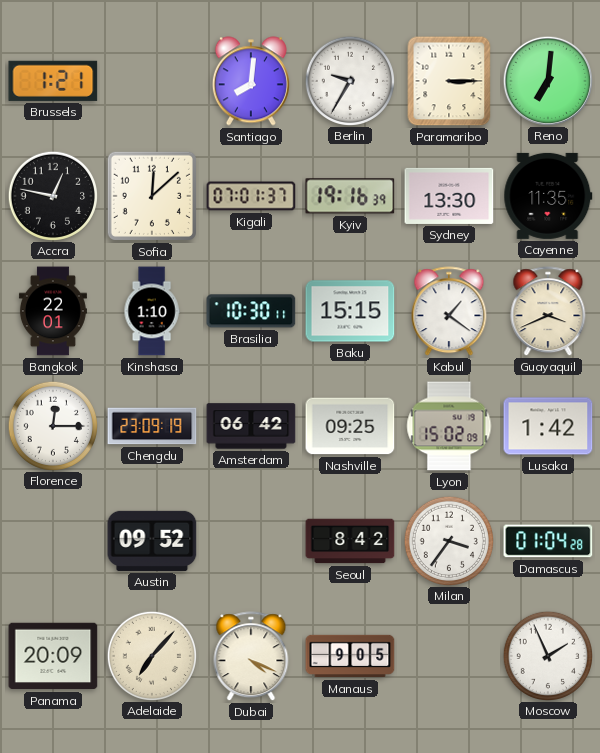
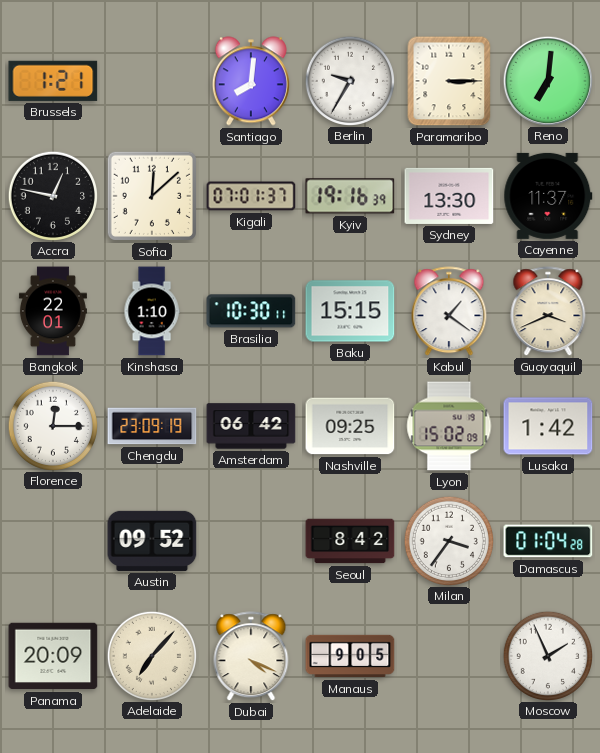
Cayenne: 11:35 -> 11:37
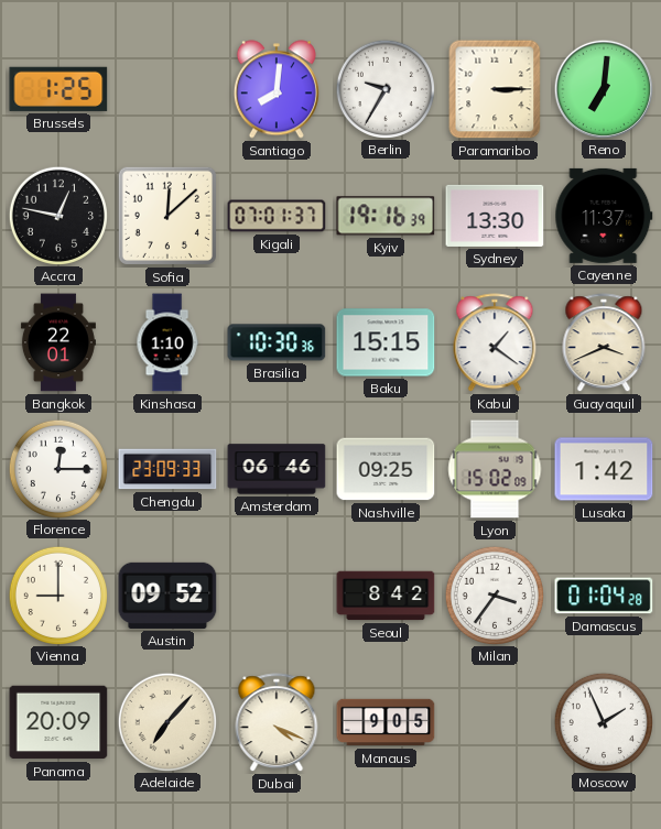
Brussels: 1:21 -> 1:25
Brasilia: 10:30:11 -> 10:30:36
Chengdu: 23:09:19 -> 23:09:33
Amsterdam: 06:42 -> 06:46
Vienna: none -> 9:00
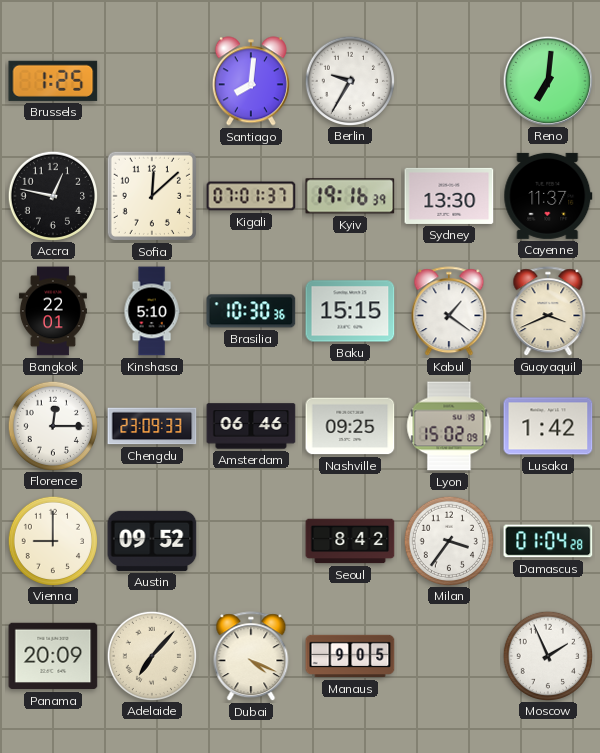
Paramaribo: 3:15 -> none
Kinshasa: 1:10 -> 5:10
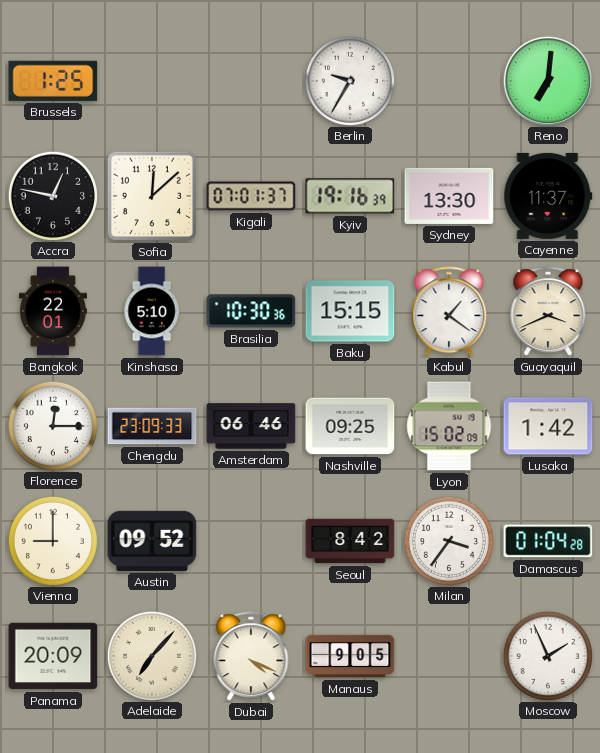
Santiago: 8:01 -> none
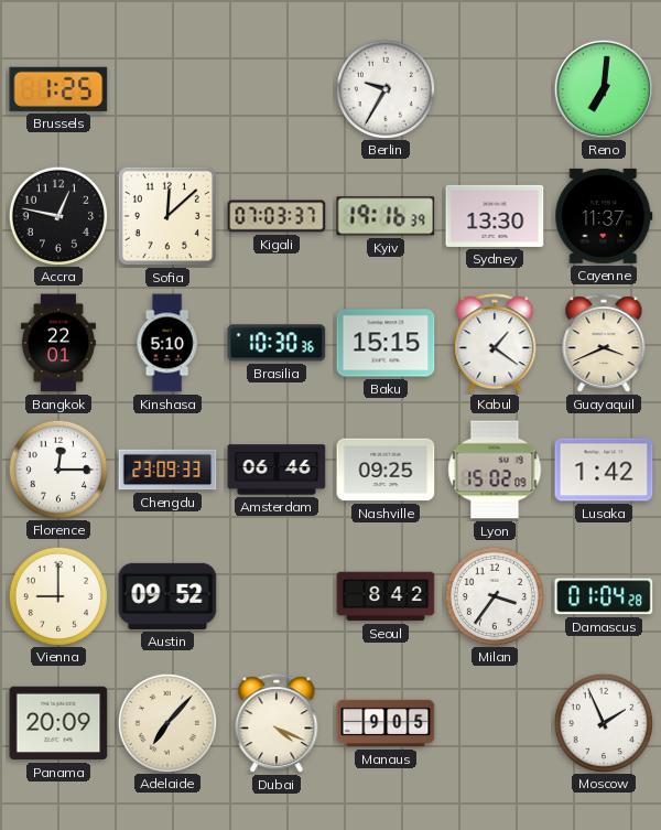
Kigali: 07:01 -> 07:03
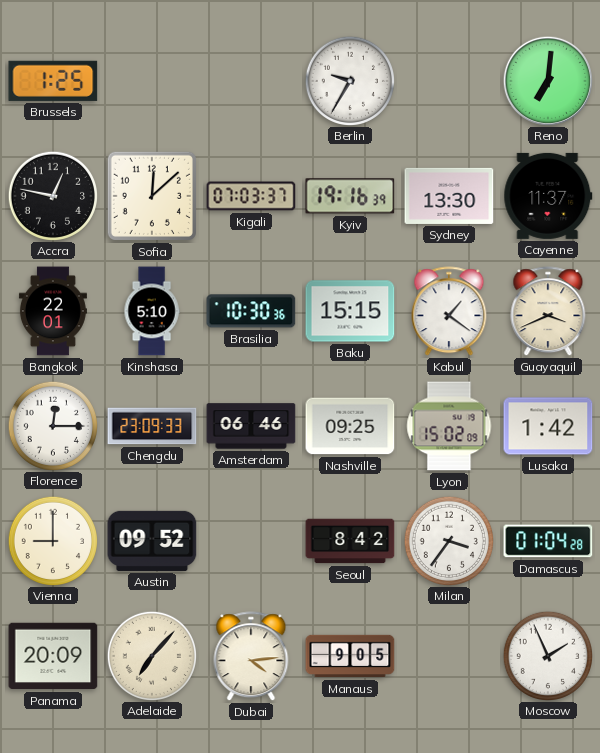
Dubai: 4:19 -> 4:14
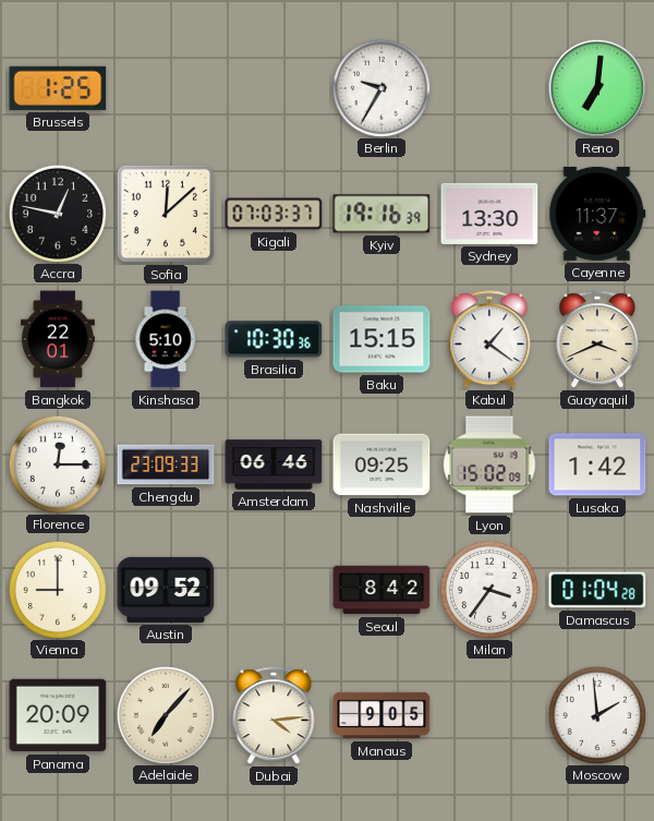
Moscow: 1:56 -> 1:59
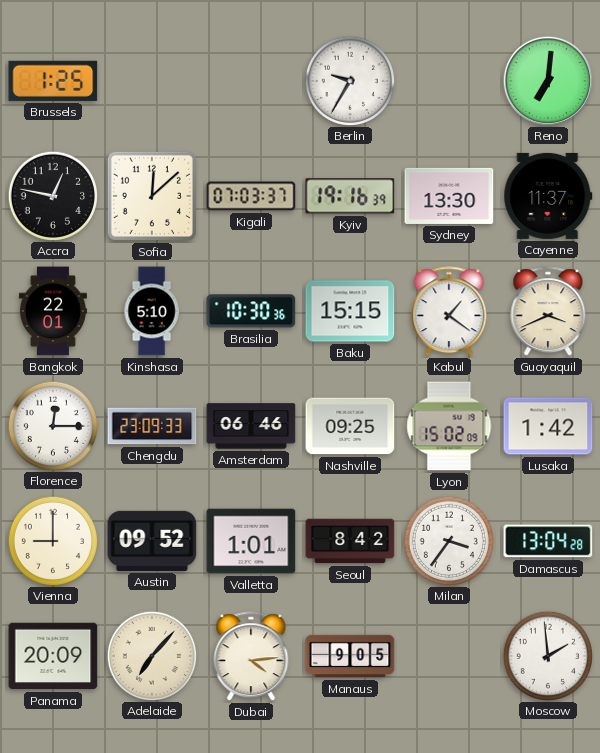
Valletta: none -> 1:01
Damascus: 01:04 -> 13:04
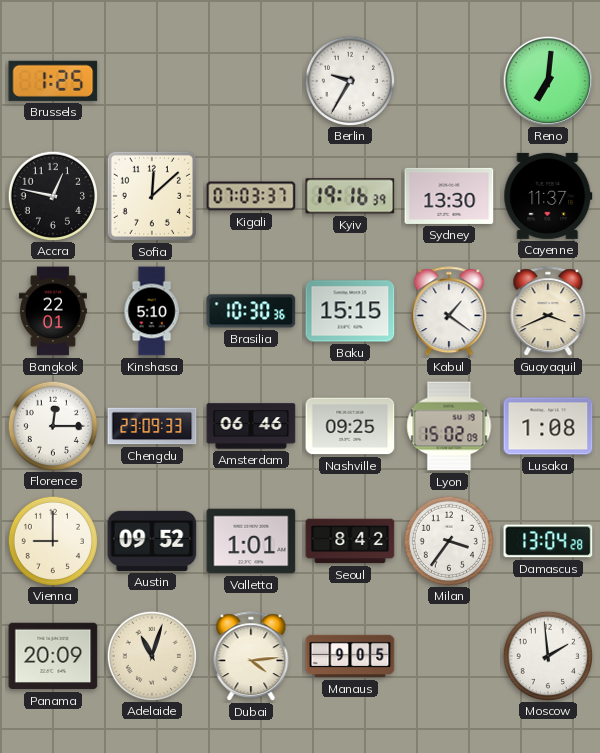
Lusaka: 1:42 -> 1:08
Adelaide: 7:07 -> 11:03
